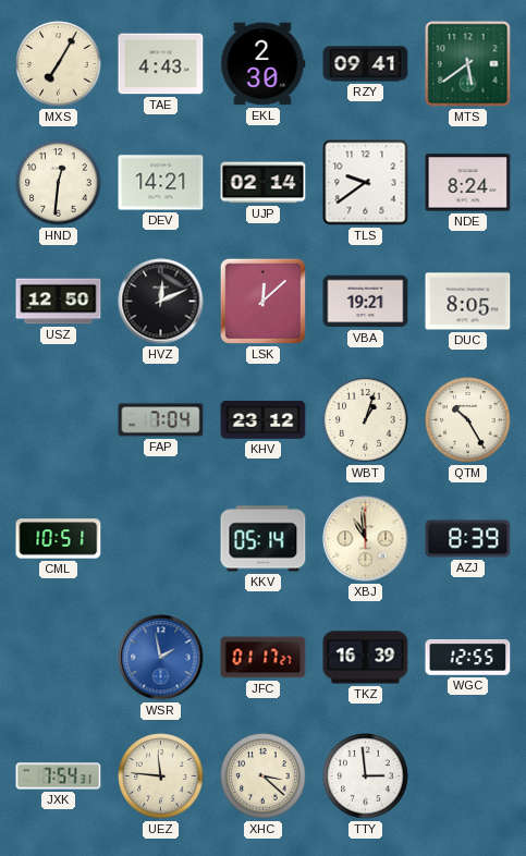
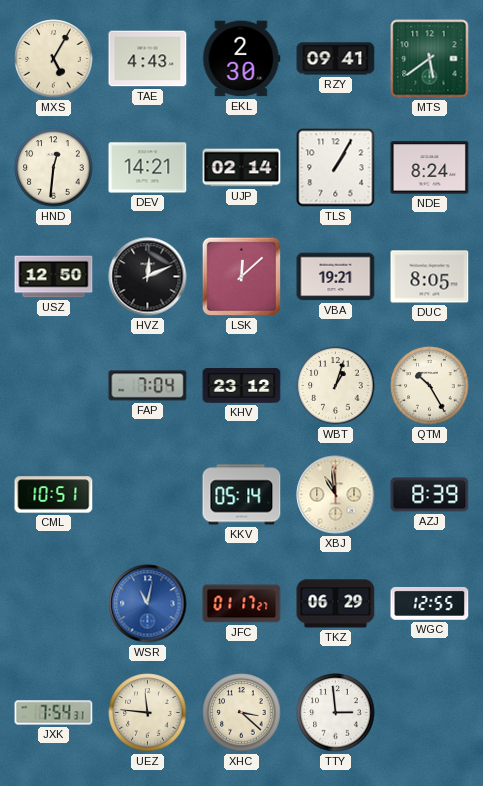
MXS: 7:05 -> 5:05
TLS: 9:39 -> 1:05
WSR: 1:58 -> 11:02
TKZ: 16:39 -> 06:29
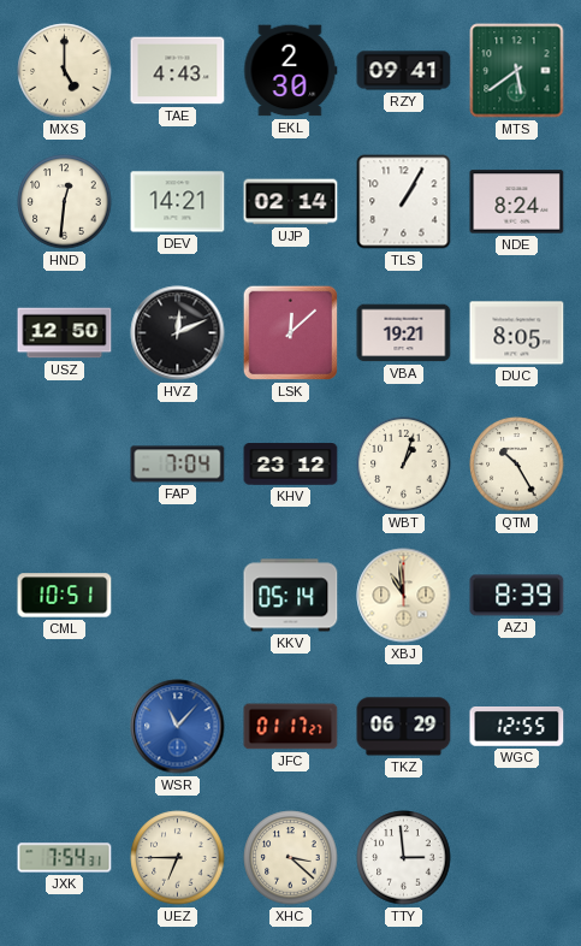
MXS: 5:05 -> 5:00
WSR: 11:02 -> 11:07
UEZ: 11:46 -> 6:45
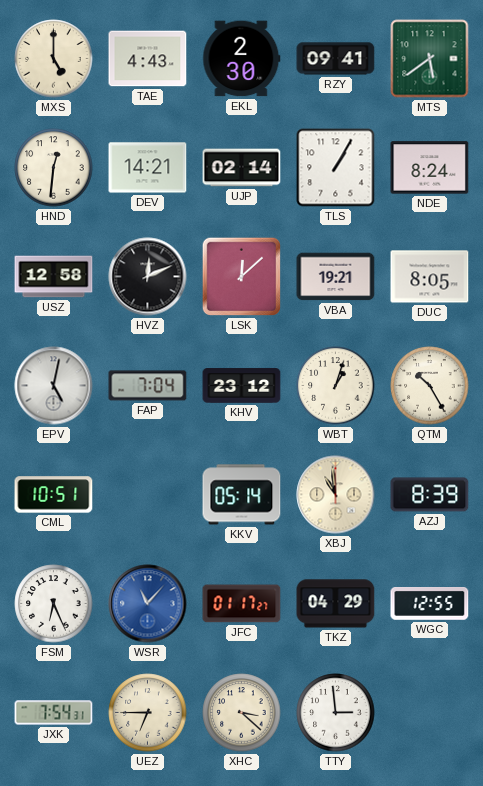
USZ: 12:50 -> 12:58
EPV: none -> 5:02
FSM: none -> 6:26
TKZ: 06:29 -> 04:29
